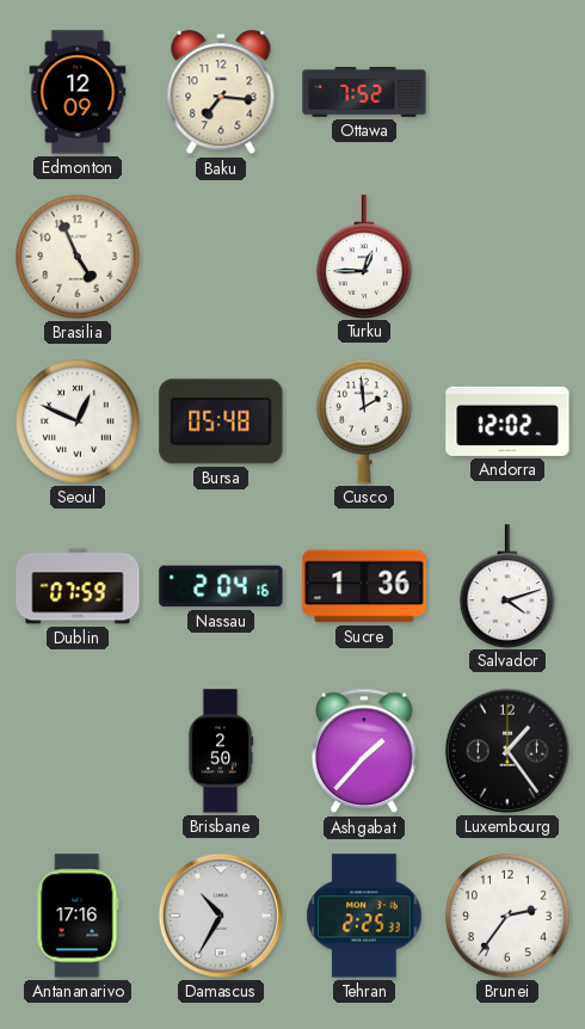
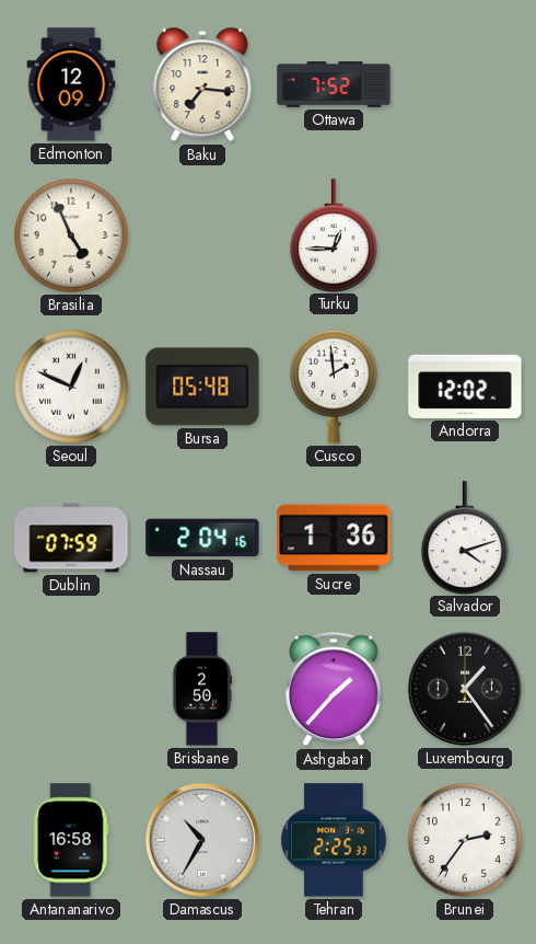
Antananarivo: 17:16 -> 16:58
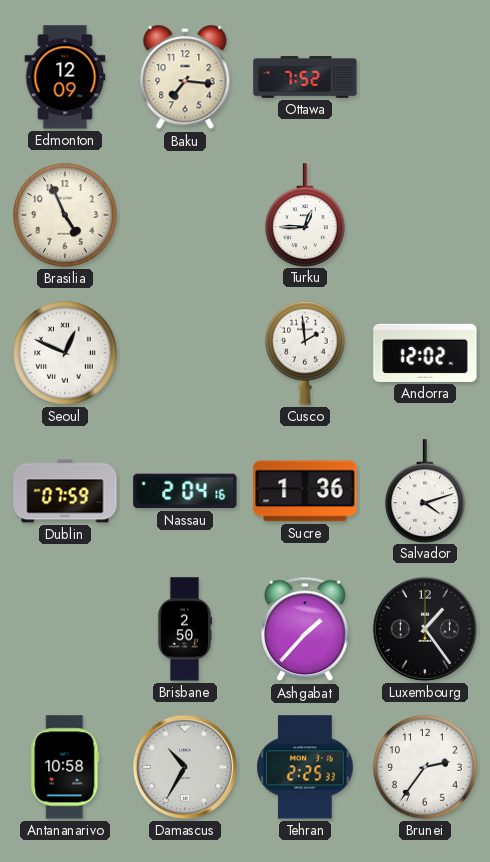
Bursa: 05:48 -> none
Antananarivo: 16:58 -> 10:58
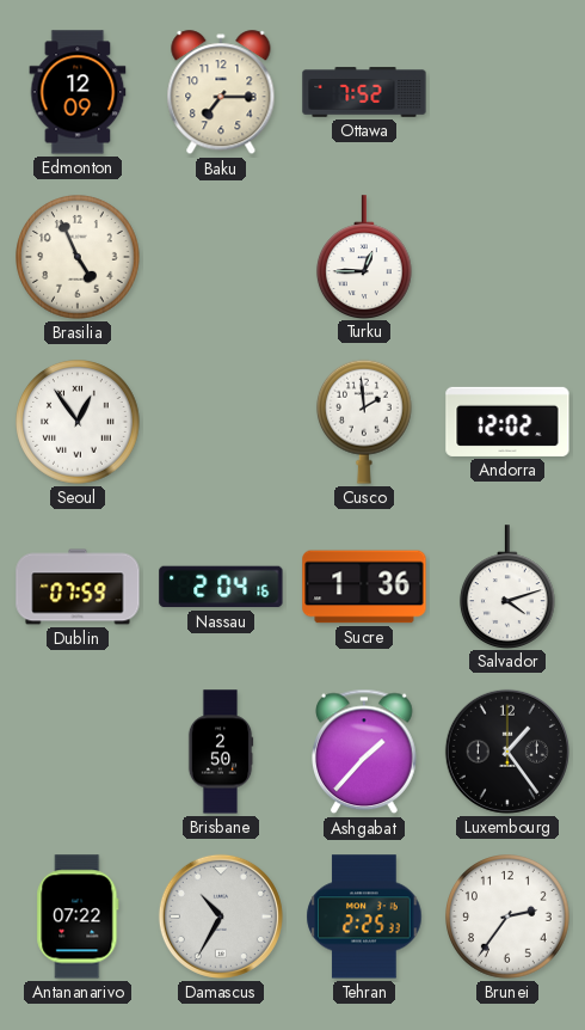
Baku: 7:16 -> 7:15
Seoul: 12:49 -> 12:54
Antananarivo: 10:58 -> 07:22
